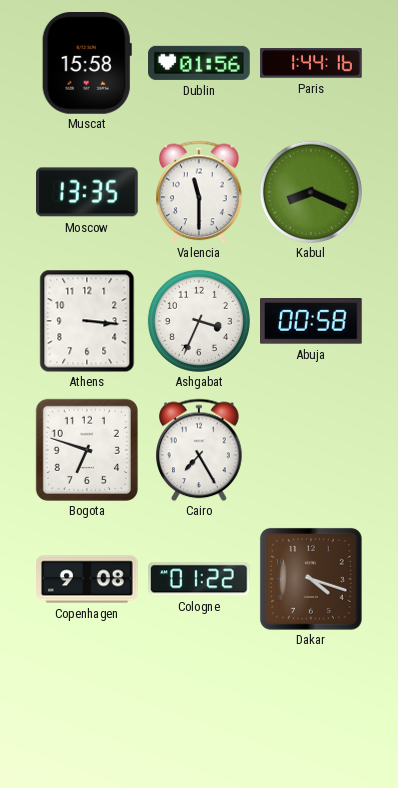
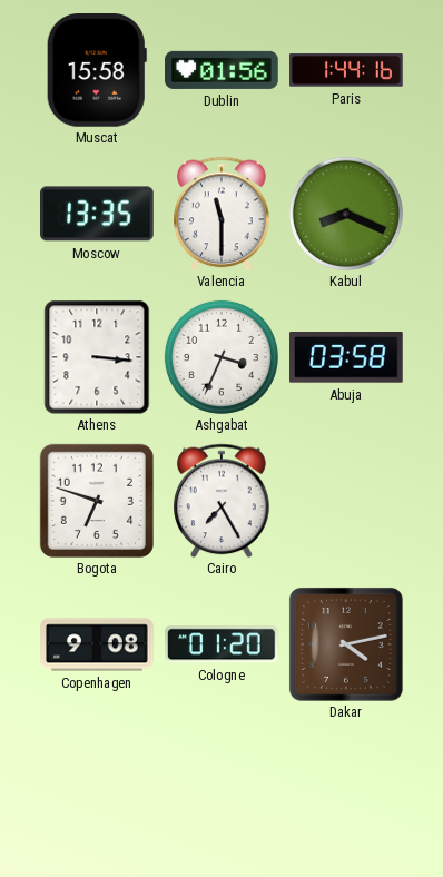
Abuja: 00:58 -> 03:58
Cologne: 01:22 -> 01:20
Dakar: 4:18 -> 4:13
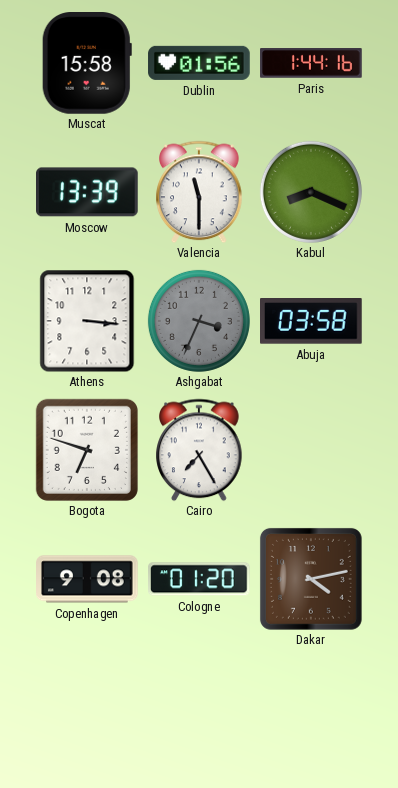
Moscow: 13:35 -> 13:39
Ashgabat dial: white -> grey
